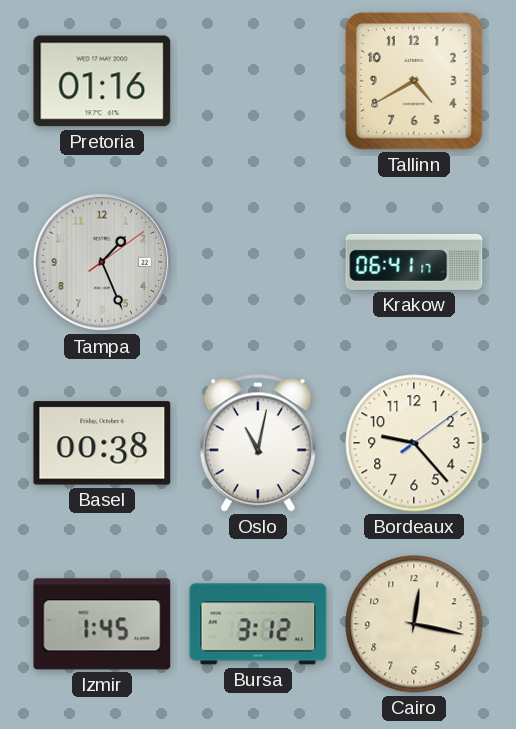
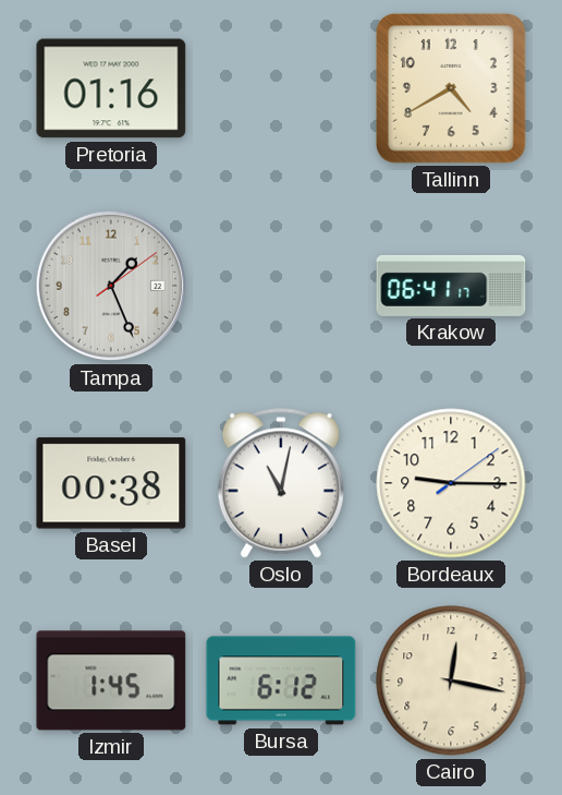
Bordeaux: 9:23 -> 9:15
Bursa: 3:12 -> 6:12
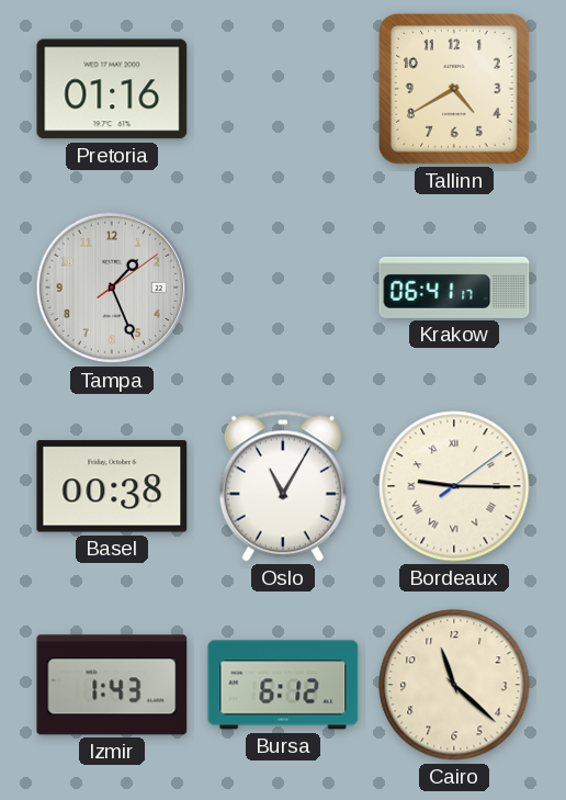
Oslo: 11:02 -> 11:05
Bordeaux numerals: Arabic -> Roman
Izmir: 1:45 -> 1:43
Cairo: 12:17 -> 11:22
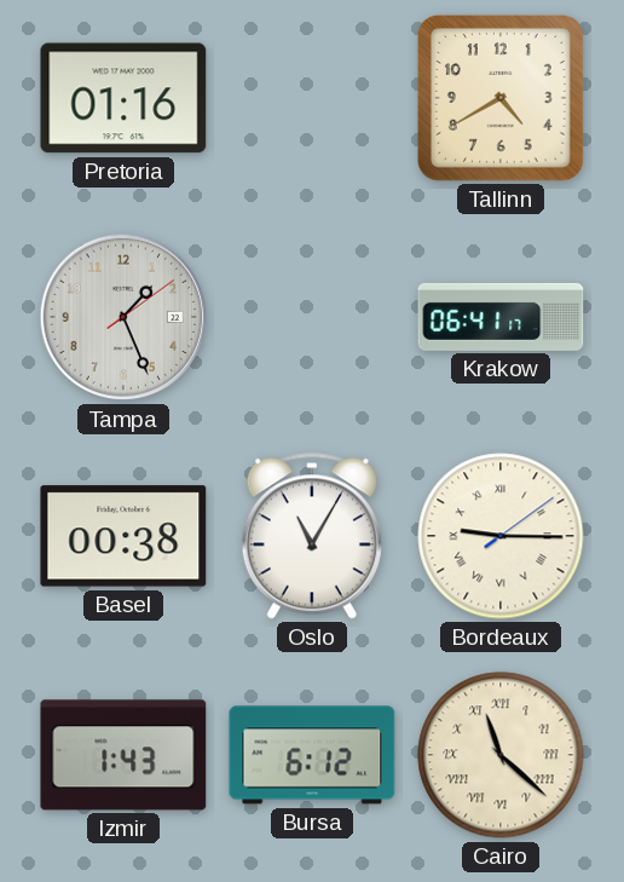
Cairo numerals: Arabic -> Roman
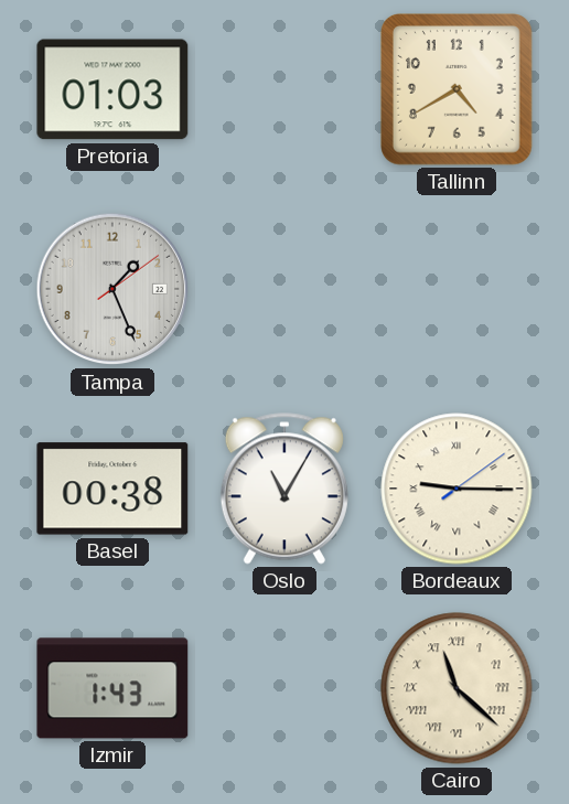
Pretoria: 01:16 -> 01:03
Krakow: 06:41 -> none
Bursa: 6:12 -> none
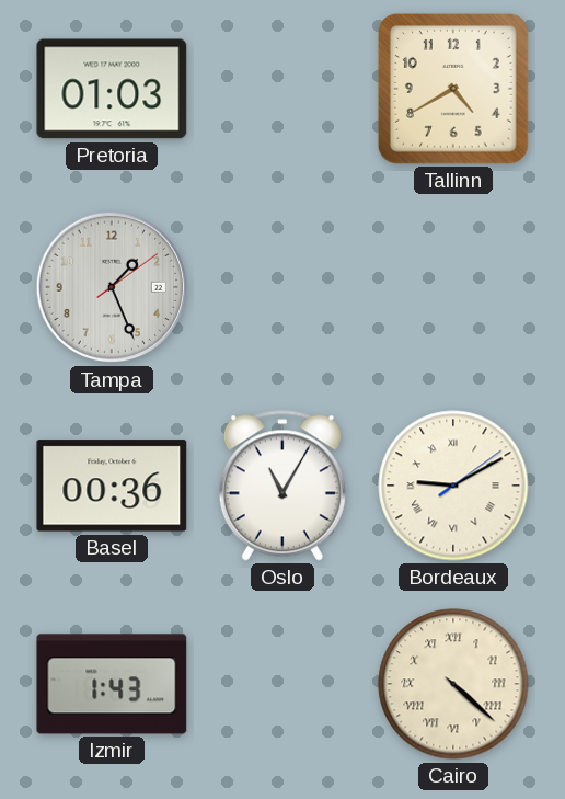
Basel: 00:38 -> 00:36
Bordeaux: 9:15 -> 9:10
Cairo: 11:22 -> 4:22
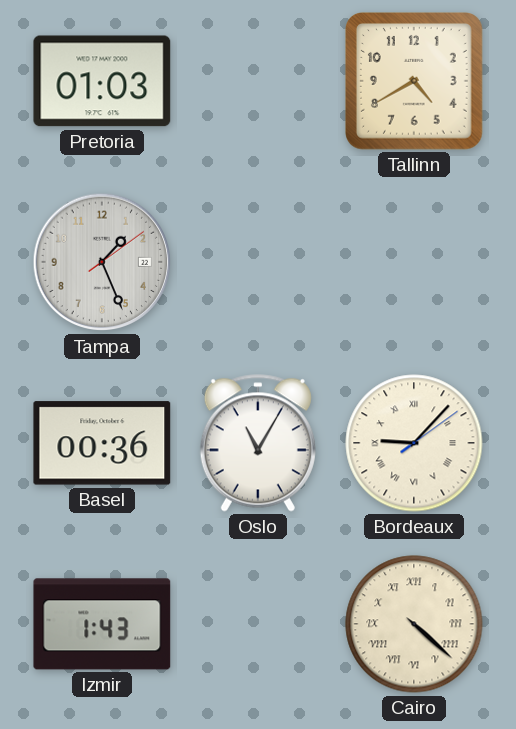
Bordeaux: 9:10 -> 9:07
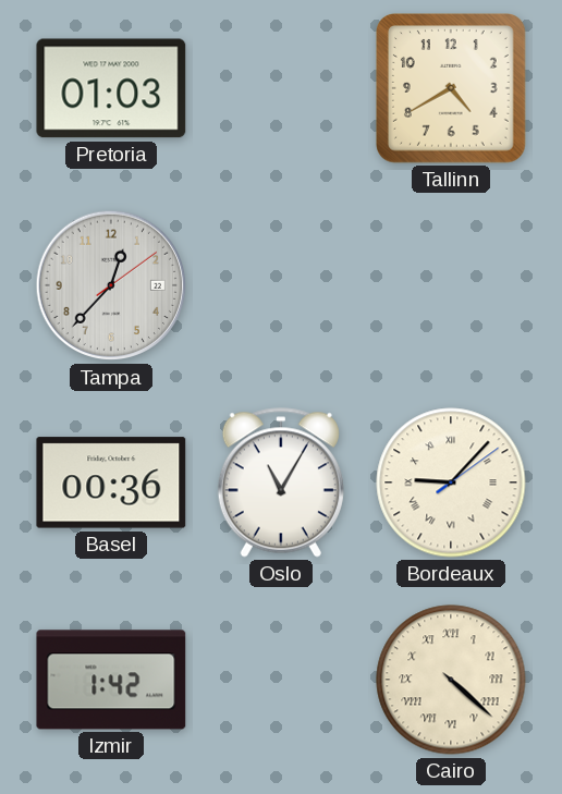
Tampa: 1:26 -> 12:37
Izmir: 1:43 -> 1:42
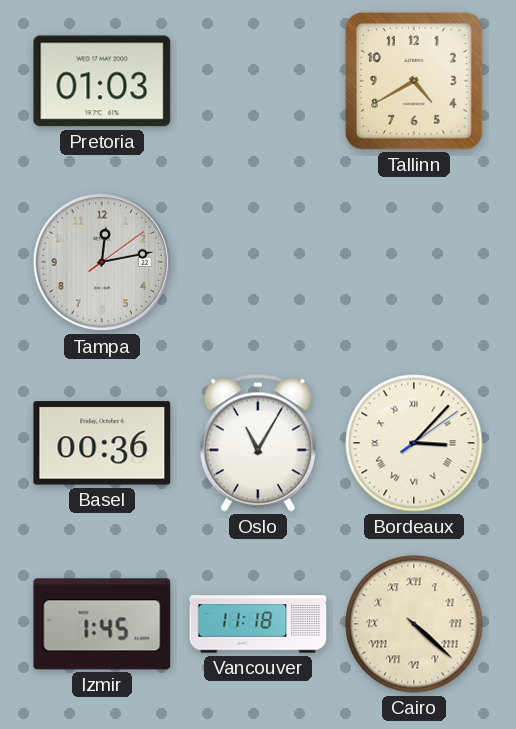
Tampa: 12:37 -> 12:13
Bordeaux: 9:07 -> 3:07
Izmir: 1:42 -> 1:45
Vancouver: none -> 11:18
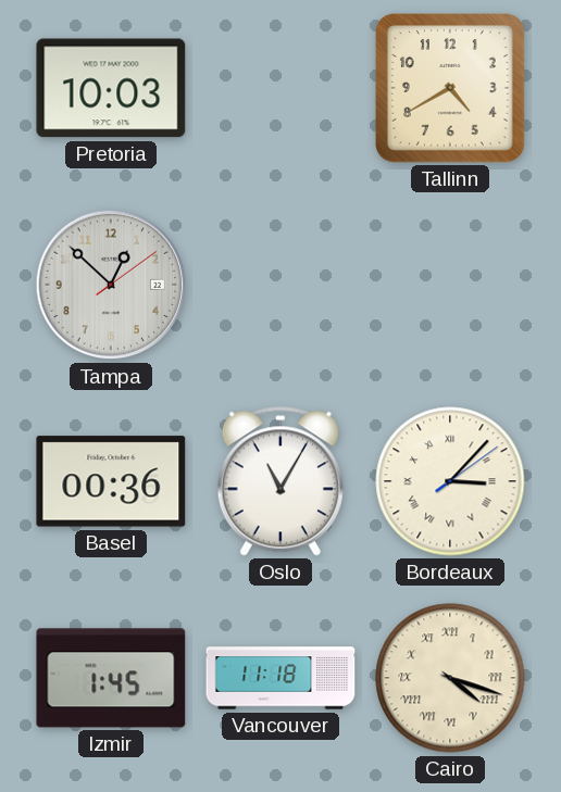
Pretoria: 01:03 -> 10:03
Tampa: 12:13 -> 12:52
Cairo: 4:22 -> 4:18
